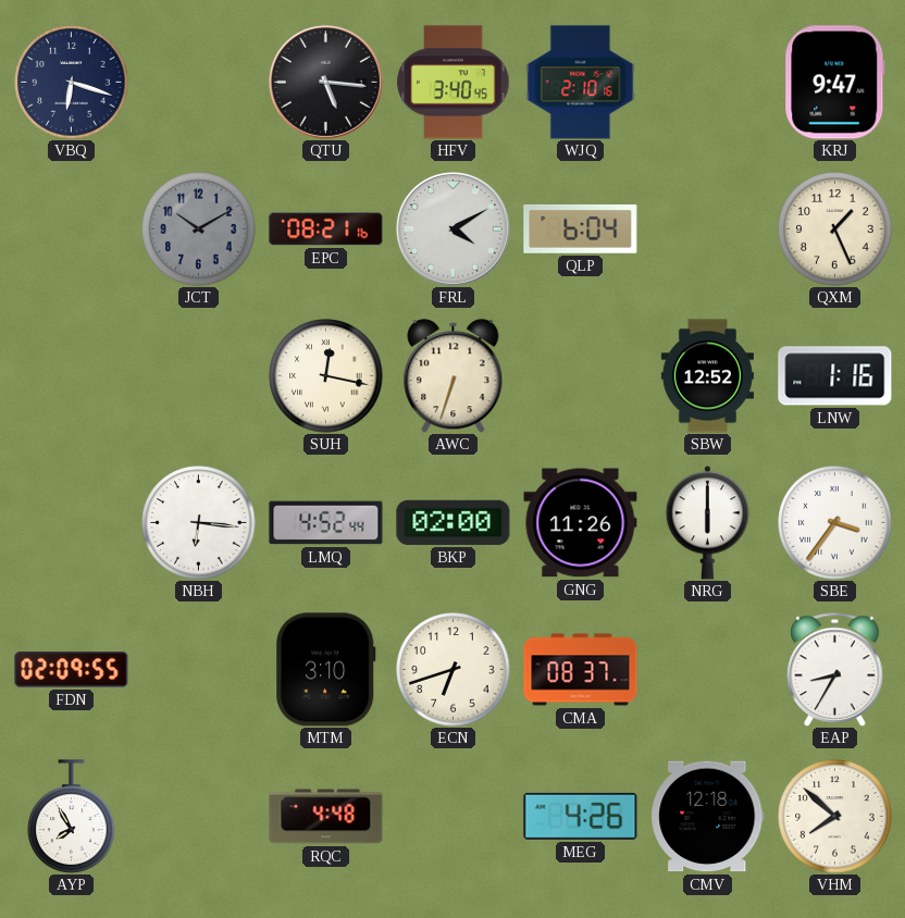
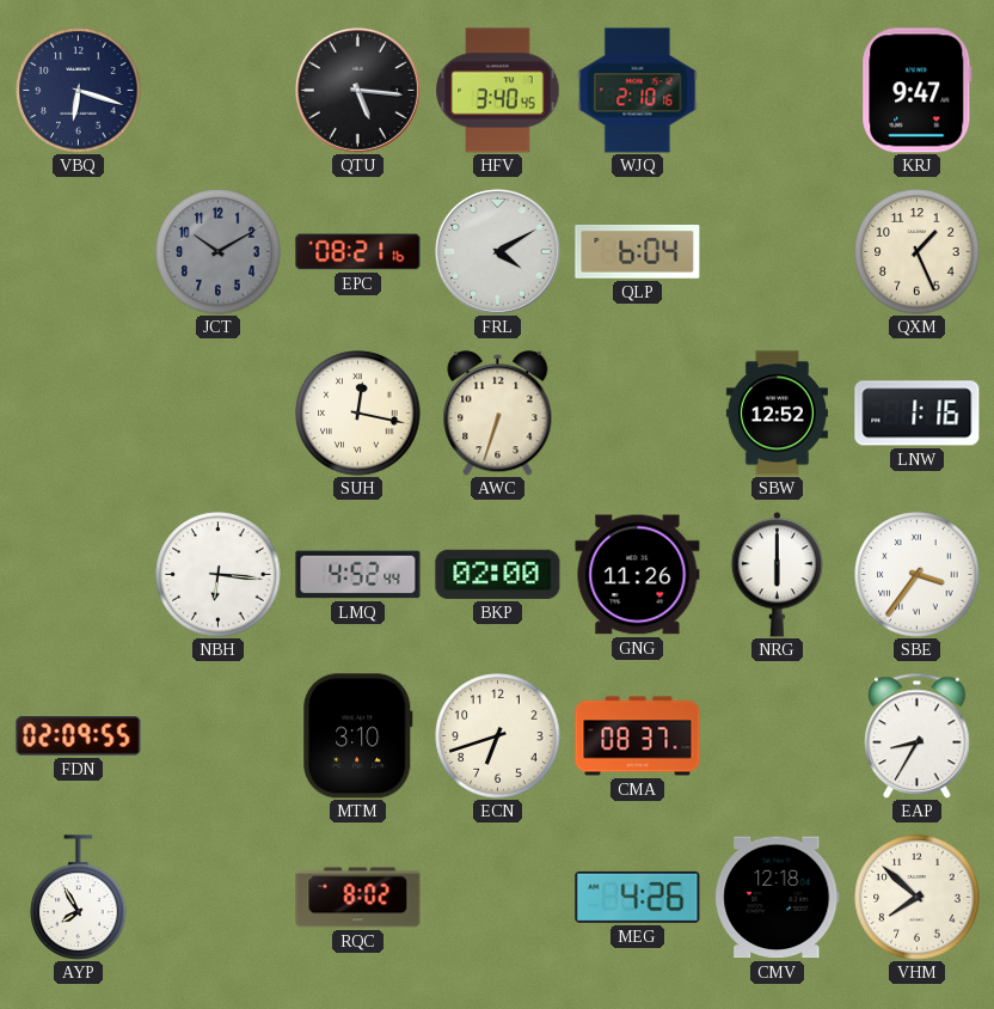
RQC: 4:48 -> 8:02
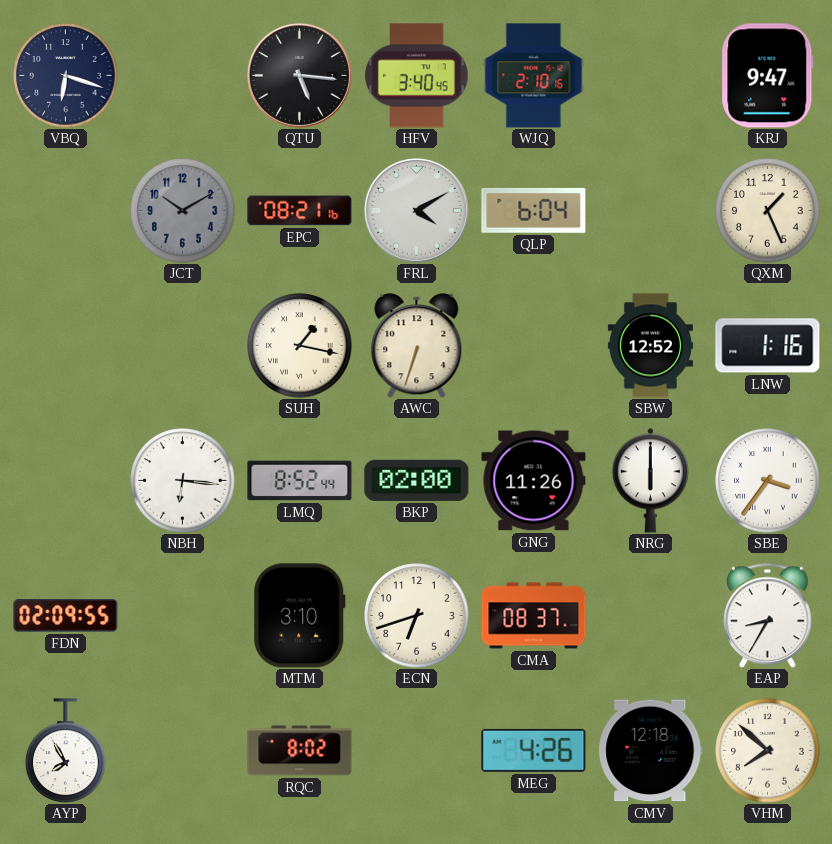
SUH: 12:17 -> 1:17
LMQ: 4:52 -> 8:52
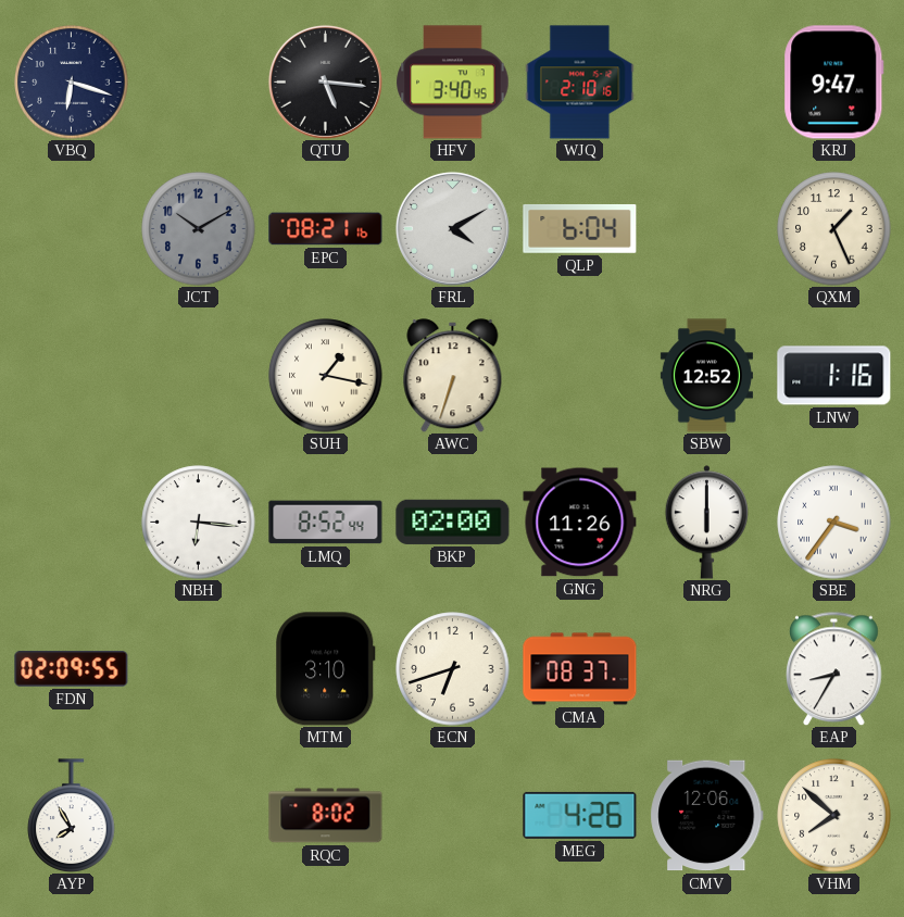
CMV: 12:18 -> 12:06
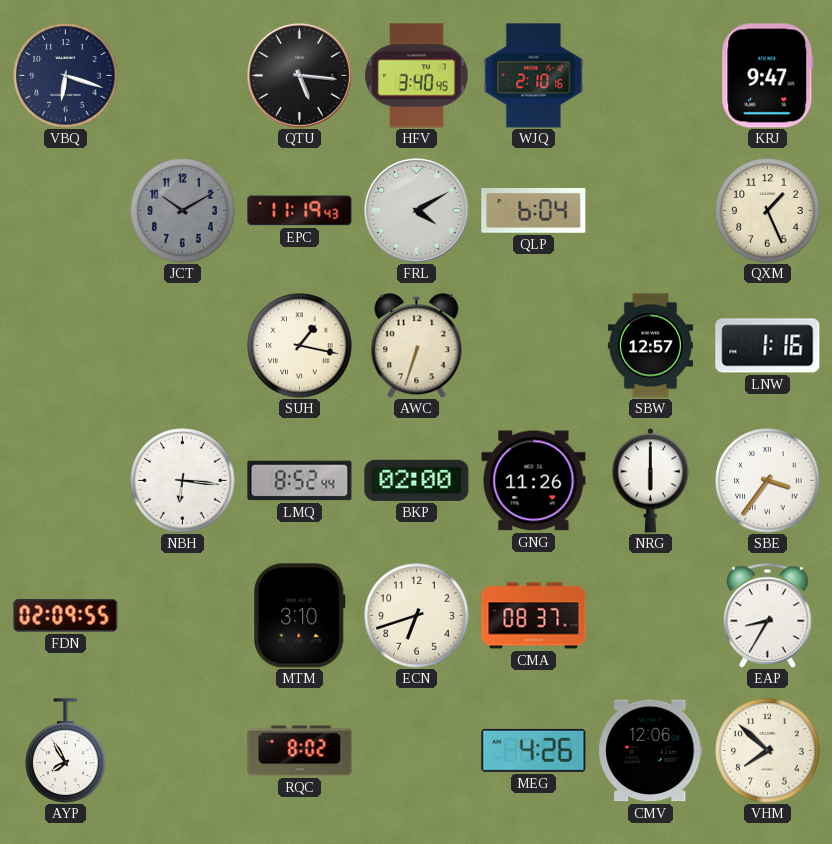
EPC: 08:21 -> 11:19
SBW: 12:52 -> 12:57
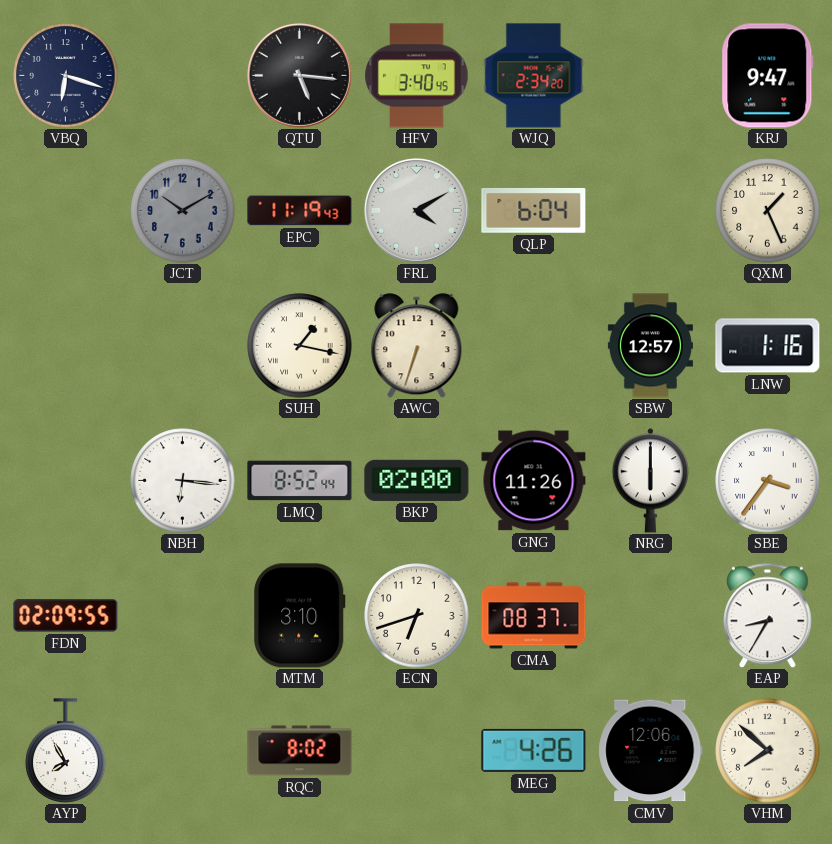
WJQ: 2:10 -> 2:34
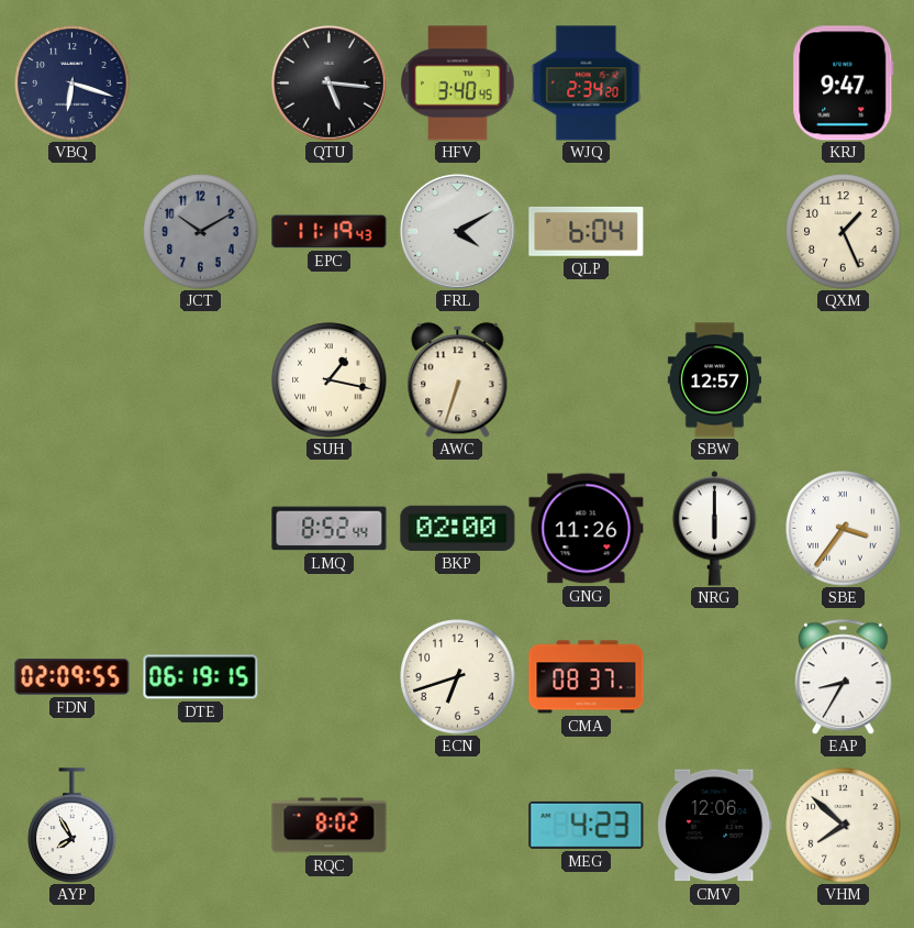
LNW: 1:16 -> none
NBH: 6:16 -> none
DTE: none -> 06:19
MTM: 3:10 -> none
MEG: 4:26 -> 4:23
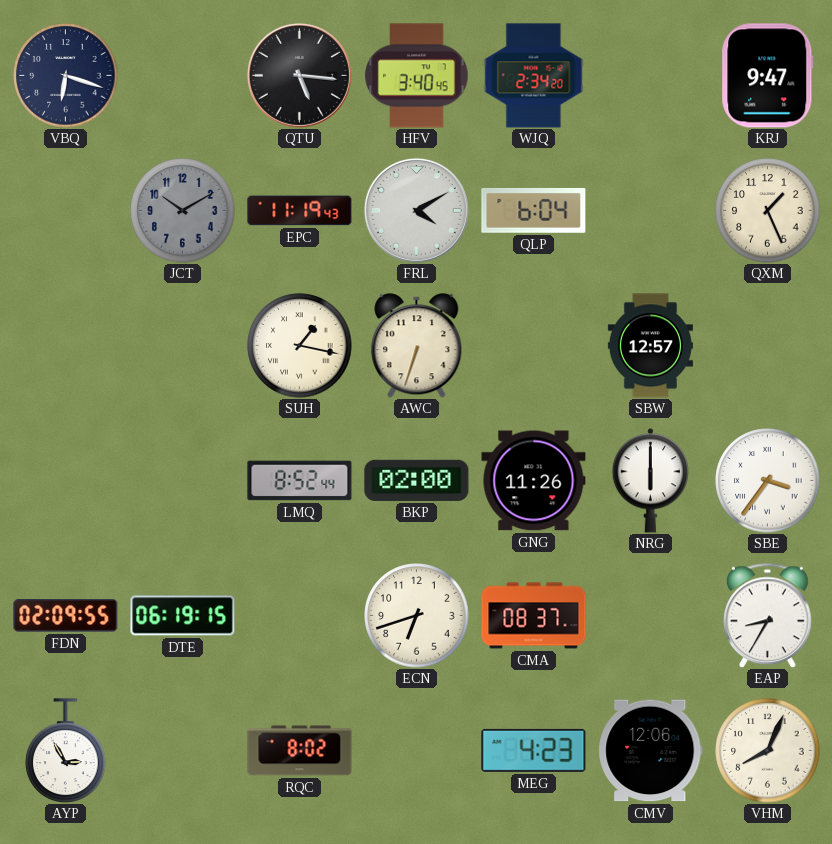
AYP: 7:55 -> 2:55
VHM: 7:52 -> 8:04
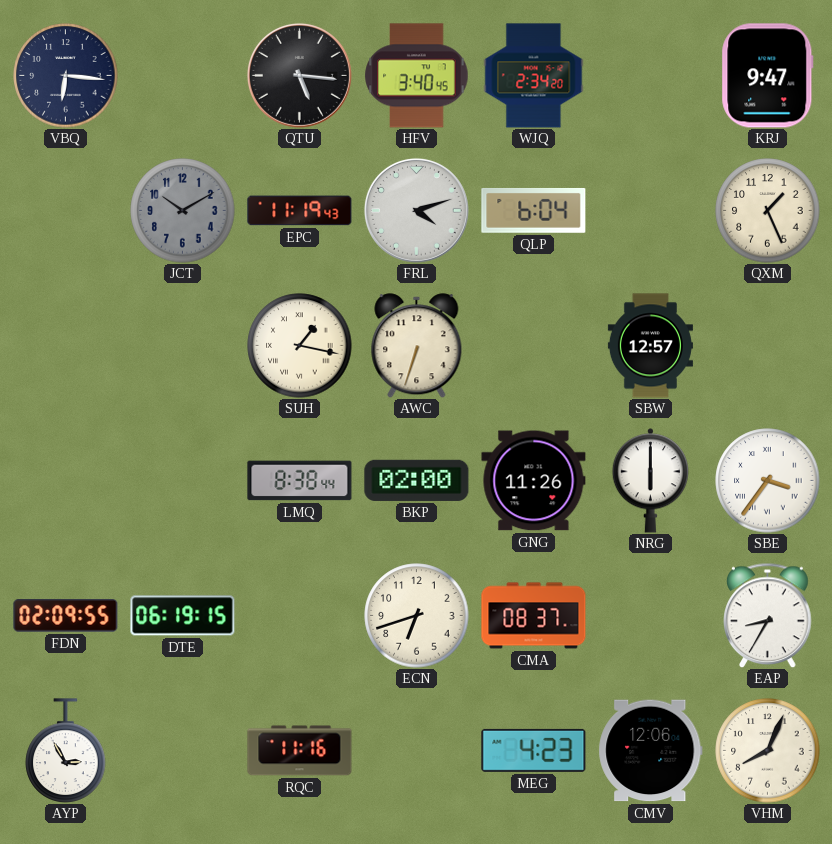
VBQ: 6:18 -> 6:16
FRL: 4:10 -> 4:12
LMQ: 8:52 -> 8:38
RQC: 8:02 -> 11:16
